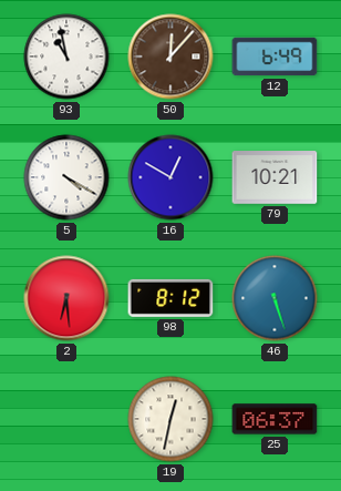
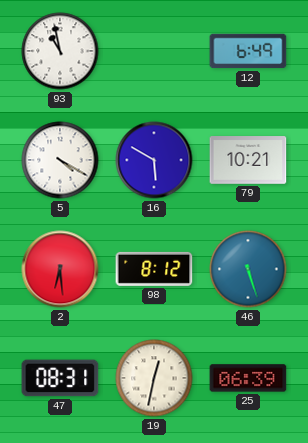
50: 12:07 -> none
16: 12:50 -> 5:50
47: none -> 08:31
25: 06:37 -> 06:39
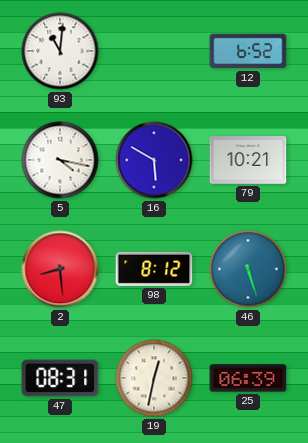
93: 10:58 -> 11:01
12: 6:49 -> 6:52
5: 4:20 -> 4:17
2: 6:29 -> 8:29
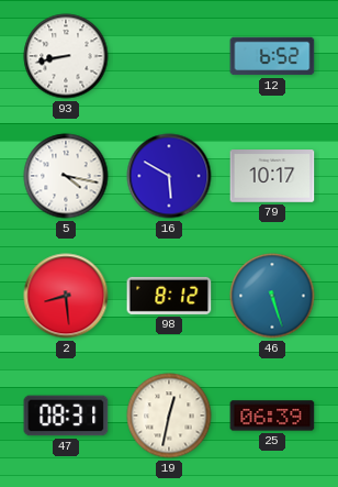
93: 11:01 -> 8:43
79: 10:21 -> 10:17
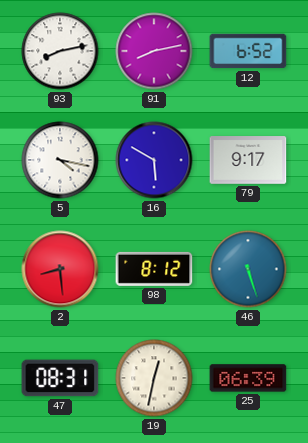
93: 8:43 -> 8:13
91: none -> 8:13
79: 10:17 -> 9:17
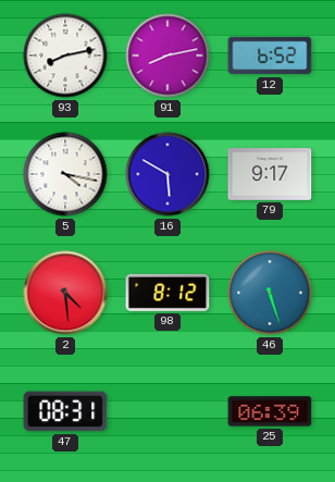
2: 8:29 -> 4:29
19: 12:32 -> none
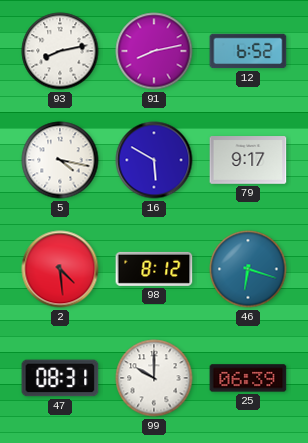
46: 5:27 -> 6:18
99: none -> 10:00
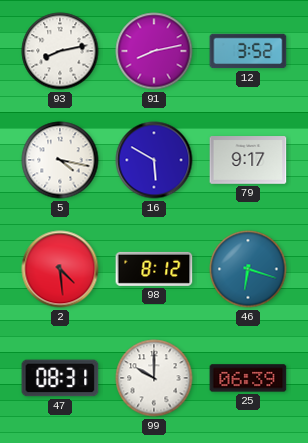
12: 6:52 -> 3:52
